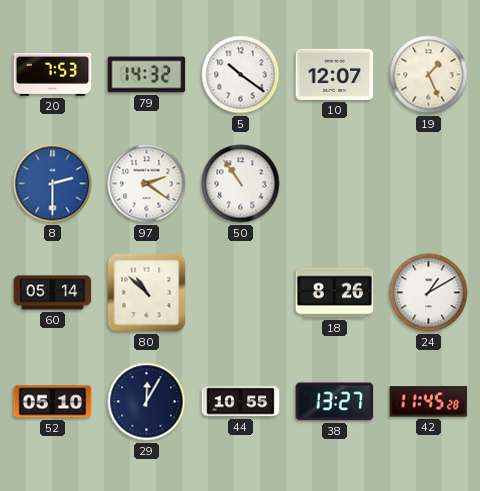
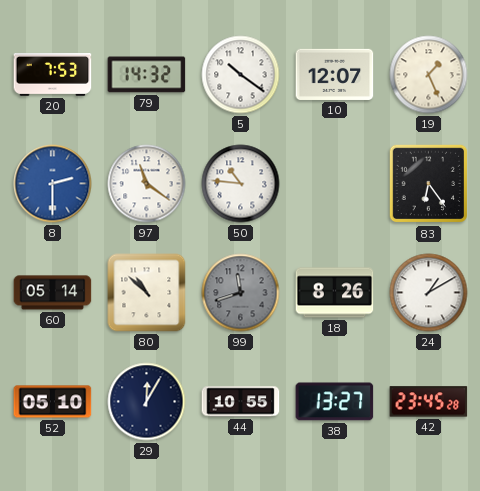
97: 2:21 -> 11:21
50: 10:54 -> 10:46
83: none -> 6:24
99: none -> 11:42
42: 11:45 -> 23:45
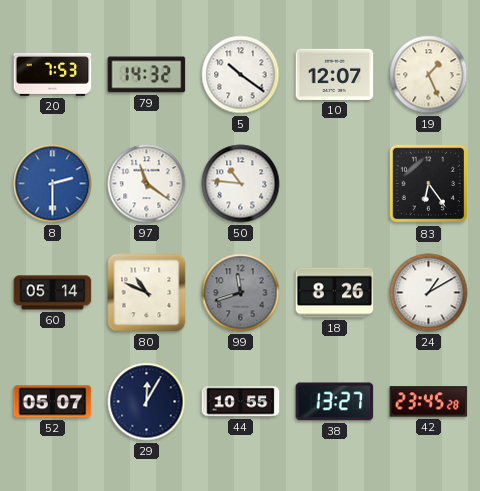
80: 10:52 -> 10:49
52: 05:10 -> 05:07
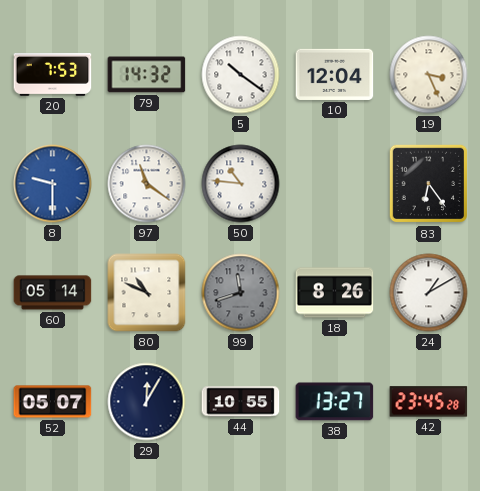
10: 12:07 -> 12:04
19: 1:26 -> 3:26
8: 2:30 -> 9:30
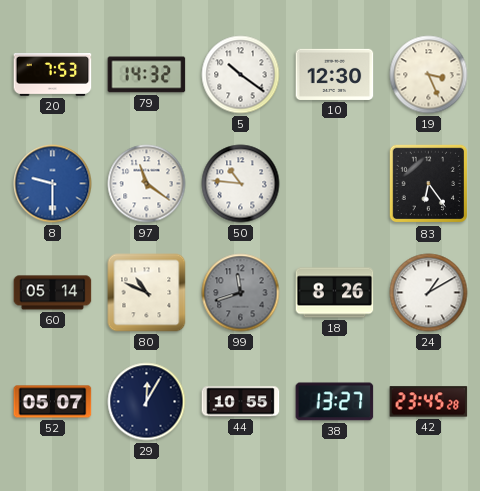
10: 12:04 -> 12:30
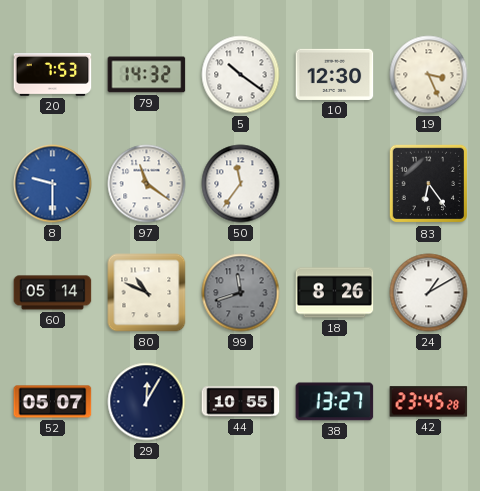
50: 10:46 -> 11:36
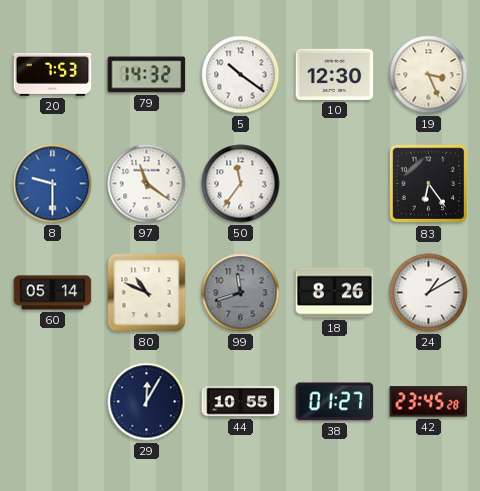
52: 05:07 -> none
38: 13:27 -> 01:27
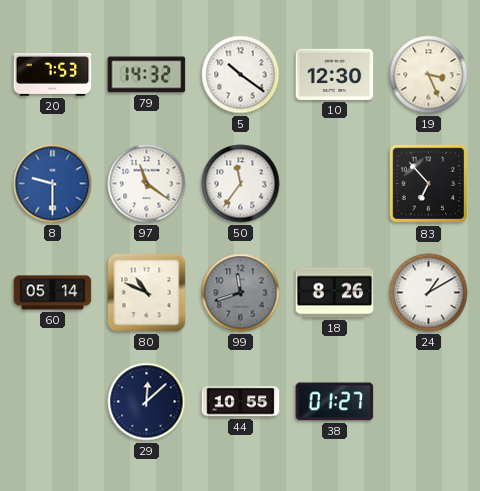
83: 6:24 -> 6:53
29: 12:05 -> 12:08
42: 23:45 -> none
